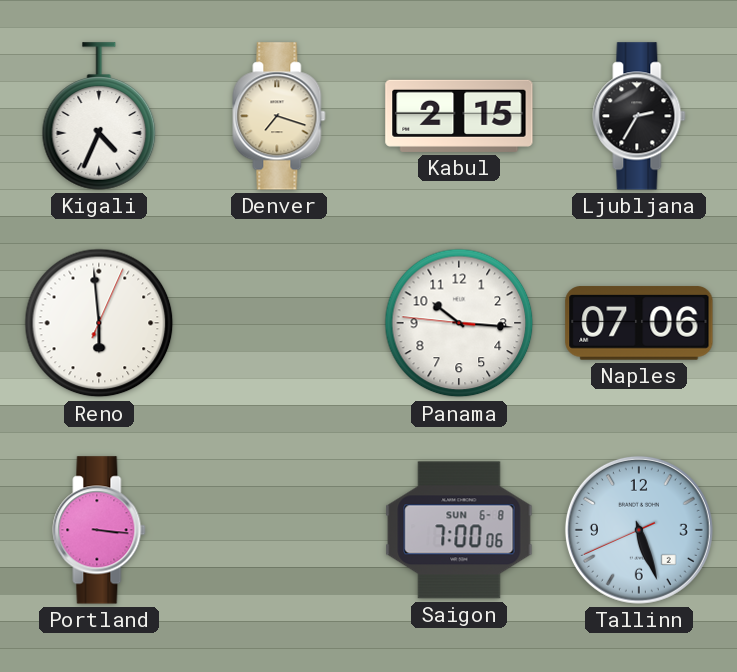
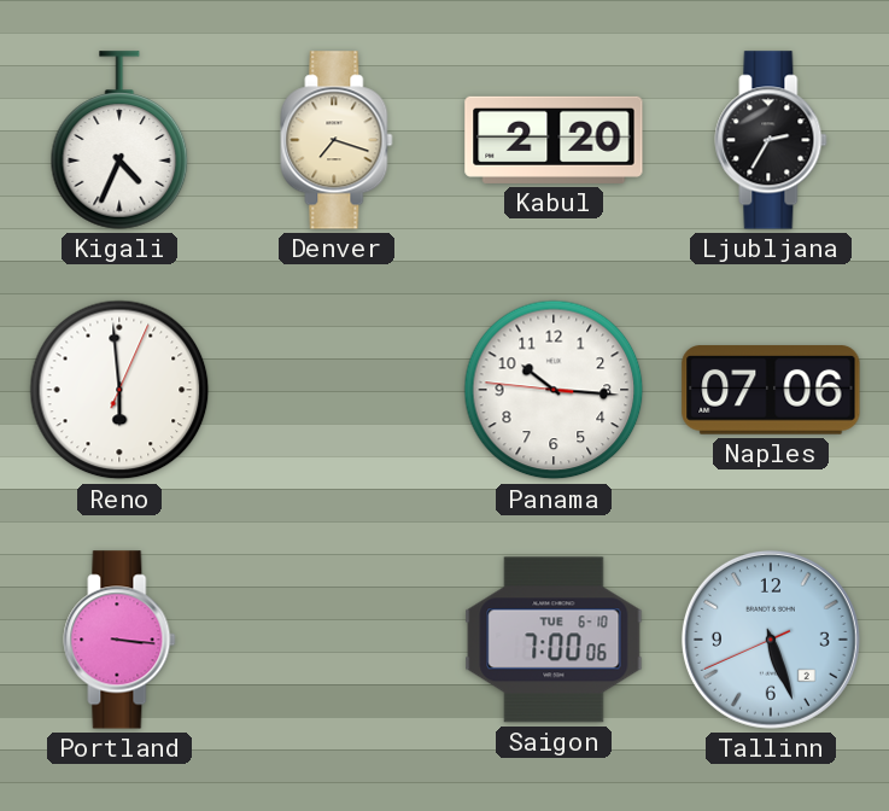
Kabul: 2:15 -> 2:20
Saigon date: SUN 6-8 -> TUE 6-10
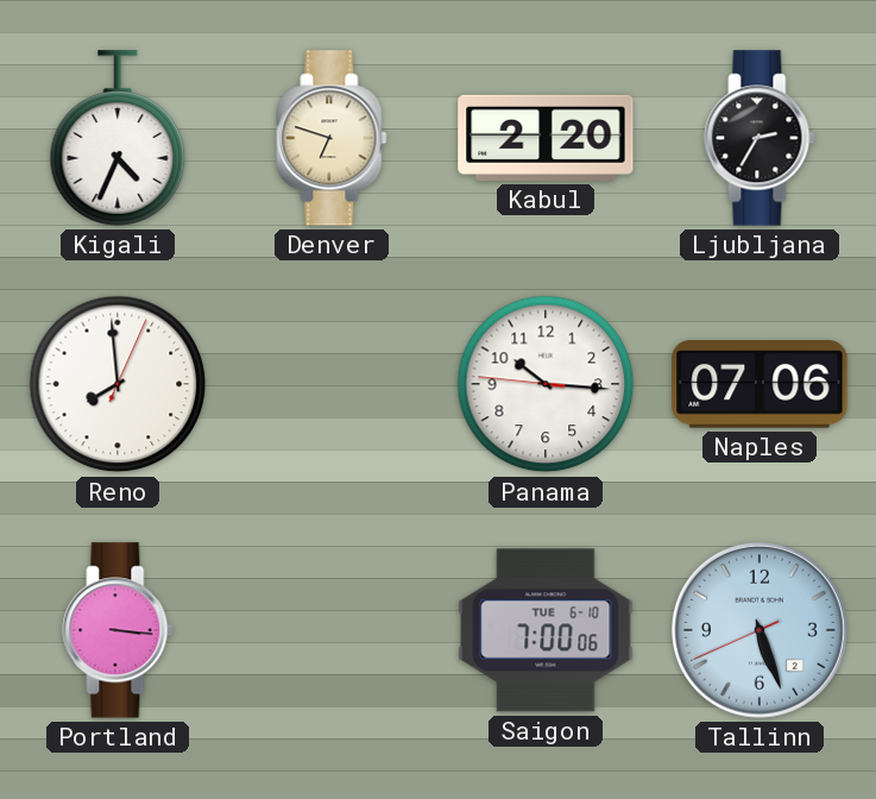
Denver: 7:18 -> 6:48
Reno: 5:59 -> 7:59
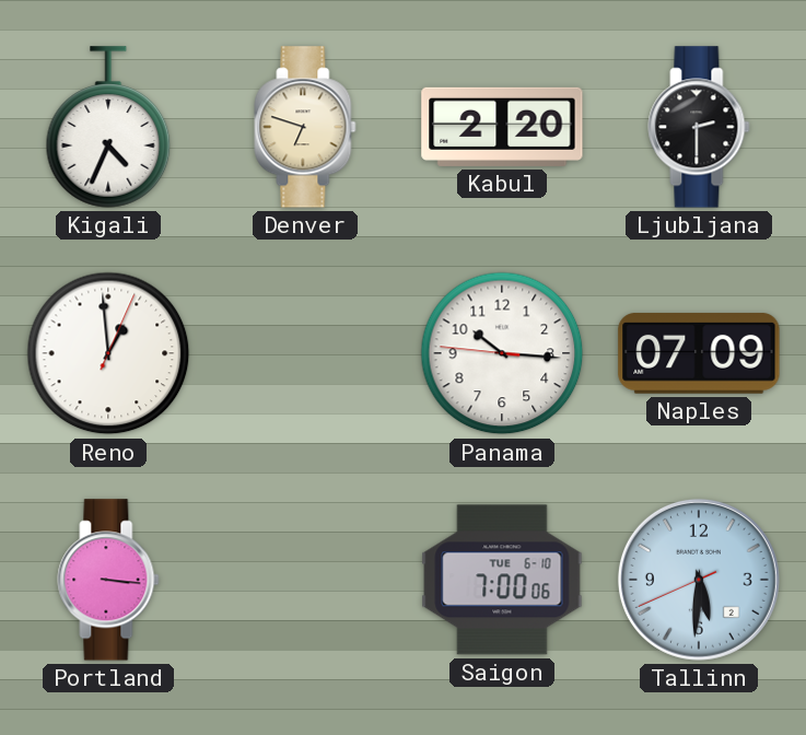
Ljubljana: 2:35 -> 2:30
Reno: 7:59 -> 12:59
Naples: 07:06 -> 07:09
Tallinn: 5:26 -> 5:30
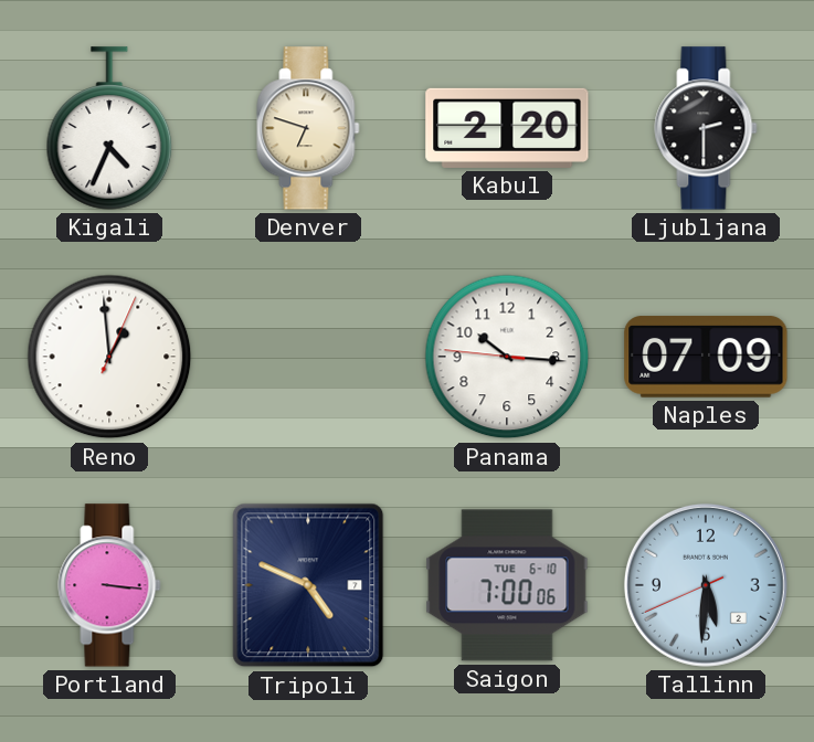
Tripoli: none -> 4:49
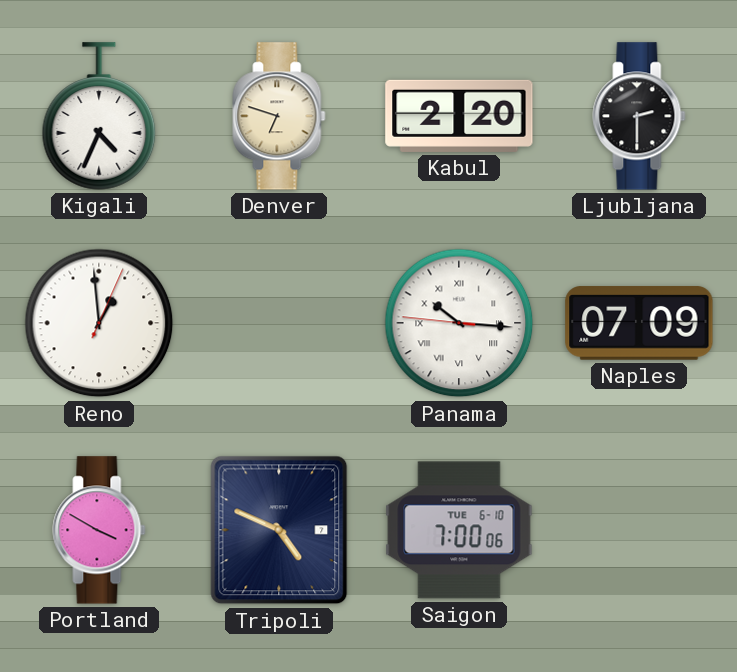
Panama numerals: Arabic -> Roman
Portland: 3:16 -> 3:50
Tallinn: 5:30 -> none
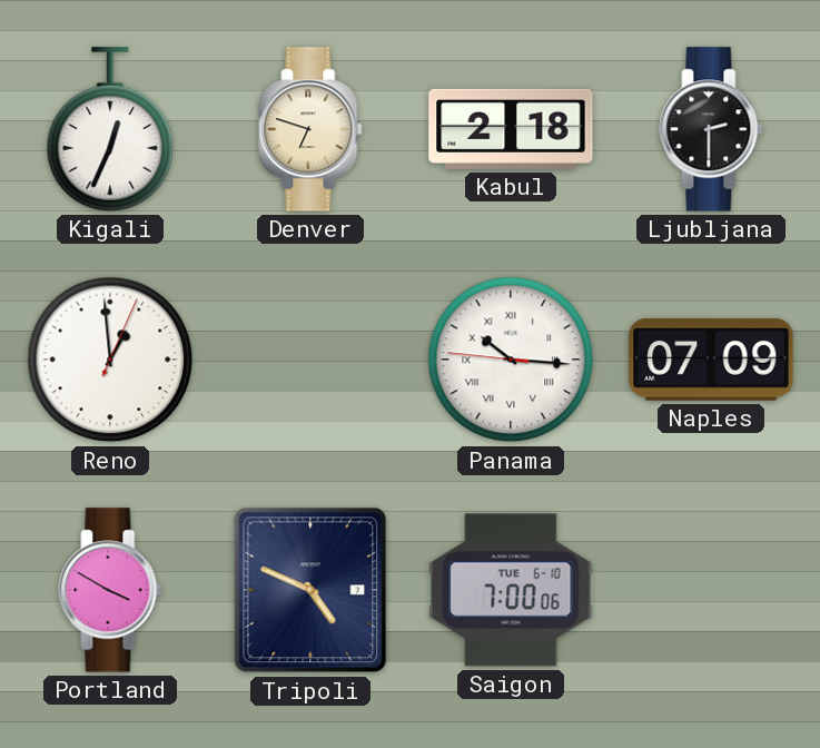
Kigali: 4:34 -> 12:34
Kabul: 2:20 -> 2:18
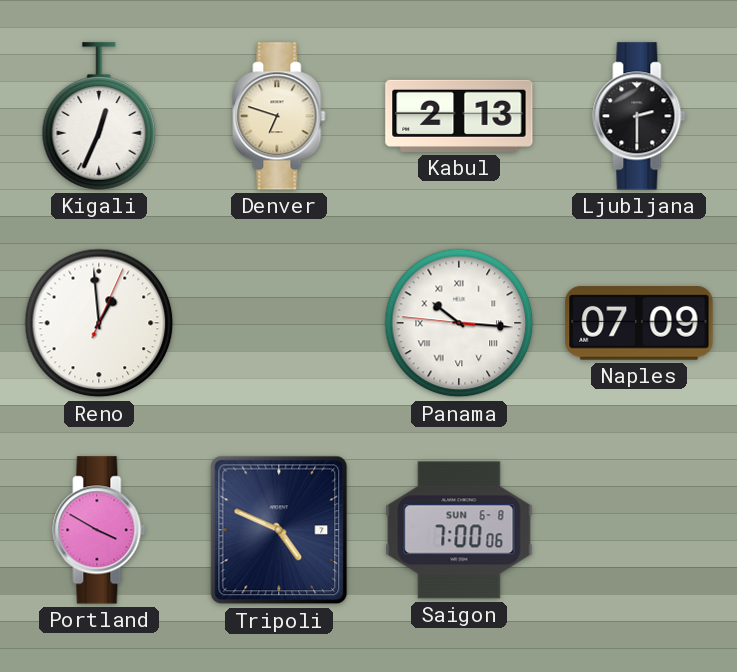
Kabul: 2:18 -> 2:13
Saigon date: TUE 6-10 -> SUN 6-8
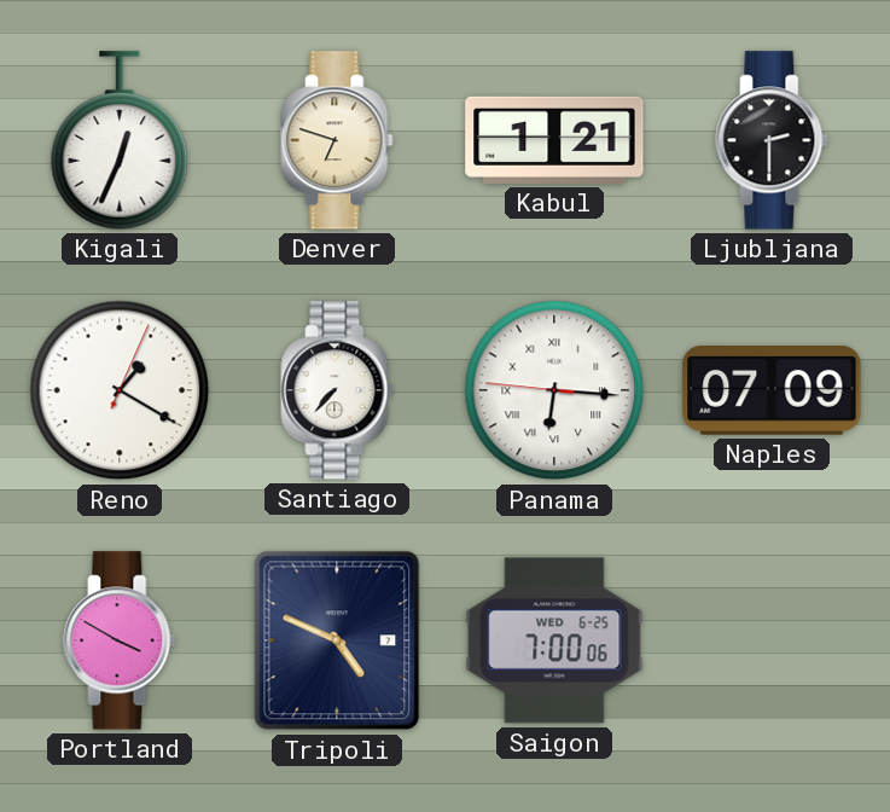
Kabul: 2:13 -> 1:21
Reno: 12:59 -> 1:20
Santiago: none -> 7:37
Panama: 10:15 -> 6:15
Saigon date: SUN 6-8 -> WED 6-25
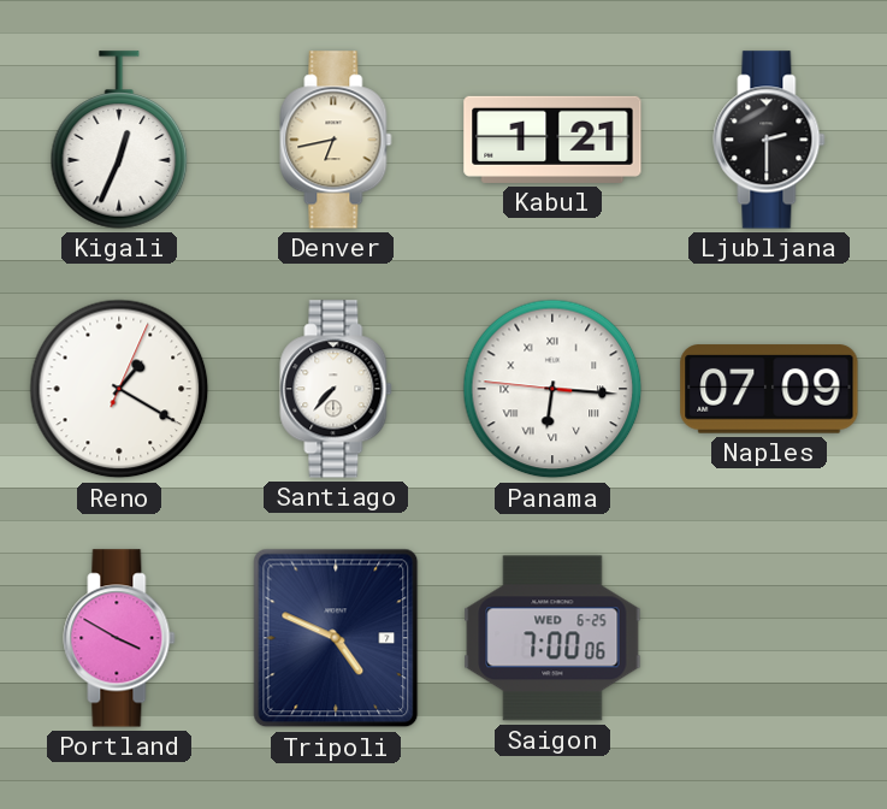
Denver: 6:48 -> 6:43
